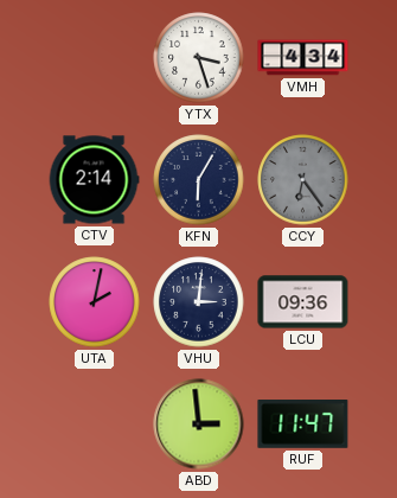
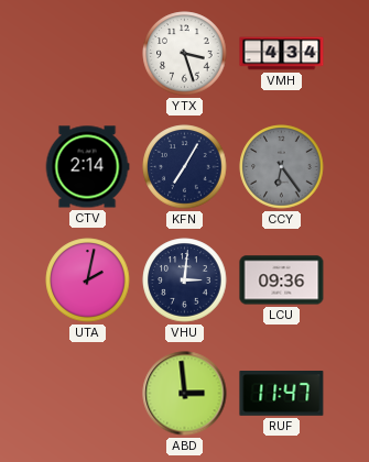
KFN: 6:05 -> 7:05
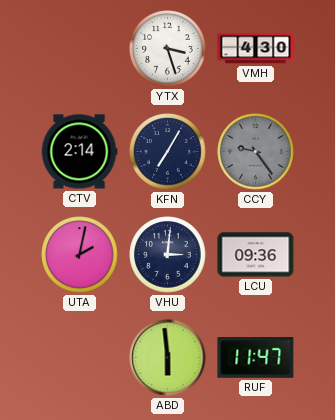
VMH: 4:34 -> 4:30
CCY: 6:24 -> 9:24
ABD: 2:59 -> 5:59
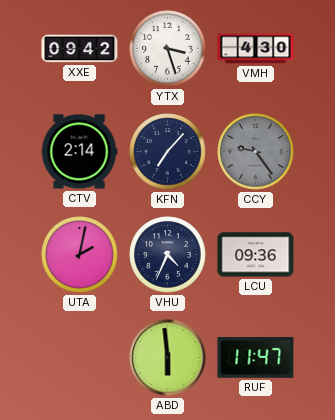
XXE: none -> 09:42
KFN: 7:05 -> 7:07
VHU: 3:01 -> 4:34
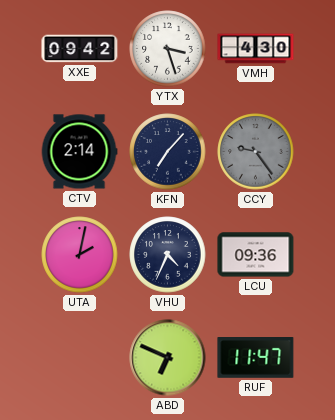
ABD: 5:59 -> 6:49
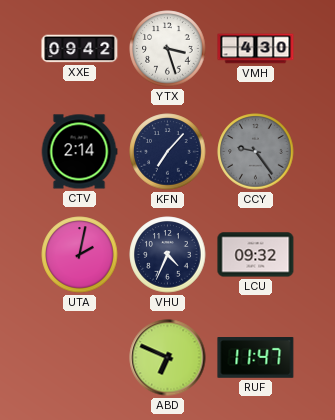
LCU: 09:36 -> 09:32
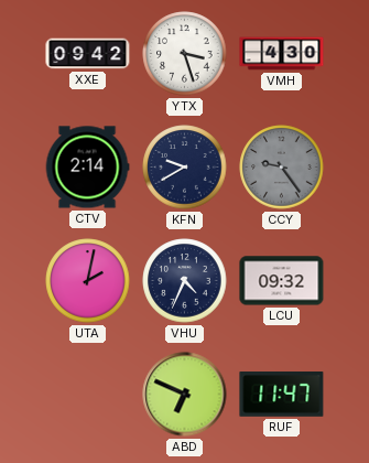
KFN: 7:07 -> 9:40
